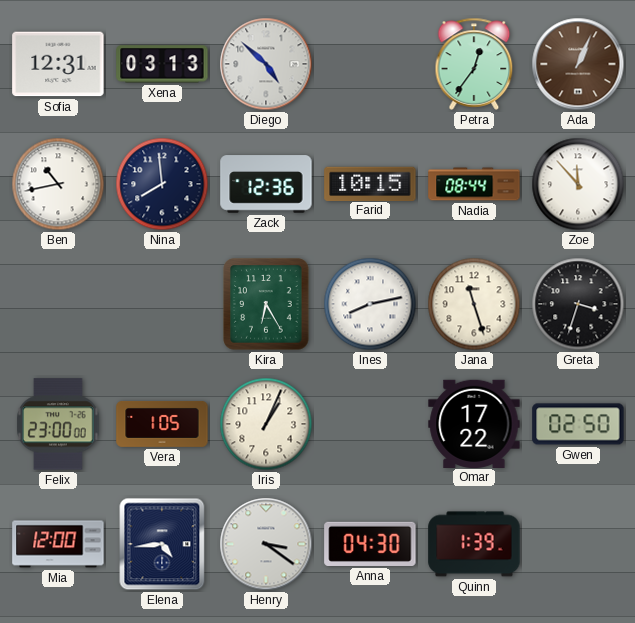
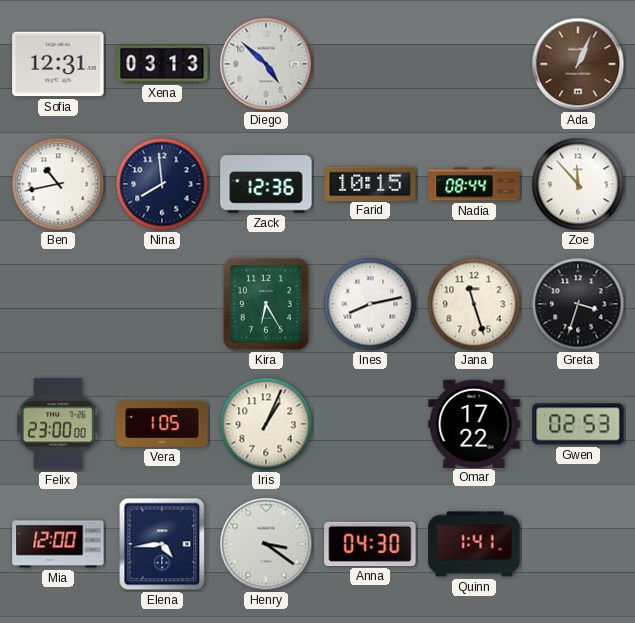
Petra: 12:36 -> none
Gwen: 02:50 -> 02:53
Quinn: 1:39 -> 1:41
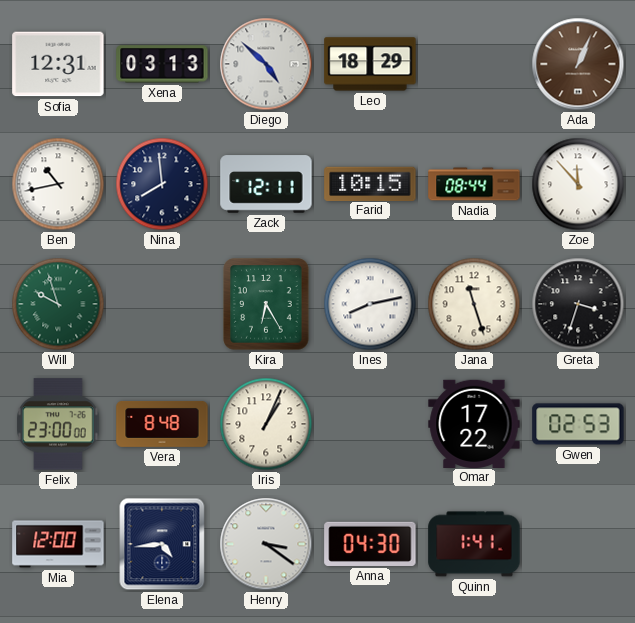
Leo: none -> 18:29
Zack: 12:36 -> 12:11
Will: none -> 9:57
Vera: 1:05 -> 8:48
